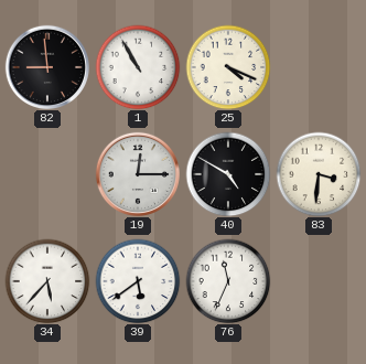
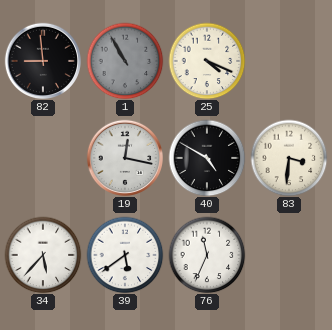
1 dial: white -> grey
19: 12:15 -> 12:17
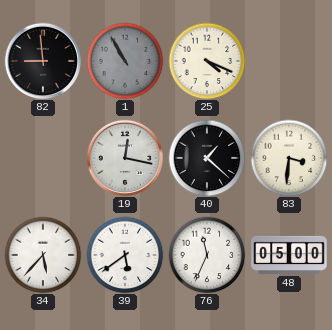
40: 4:50 -> 1:22
48: none -> 05:00
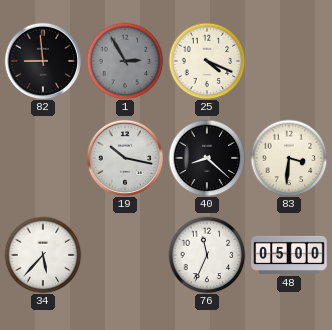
1: 10:55 -> 2:55
19: 12:17 -> 10:17
40: 1:22 -> 8:22
39: 5:39 -> none
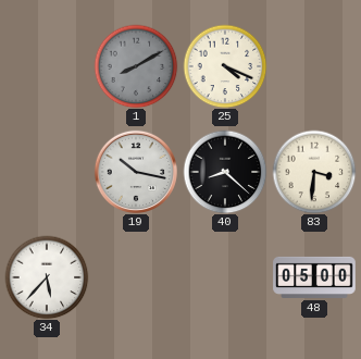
82: 8:59 -> none
1: 2:55 -> 8:10
76: 11:34 -> none
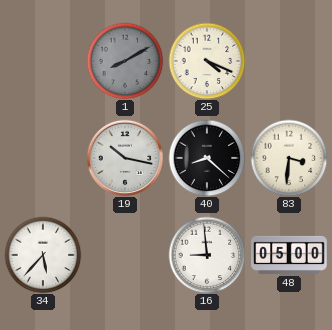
16: none -> 8:59
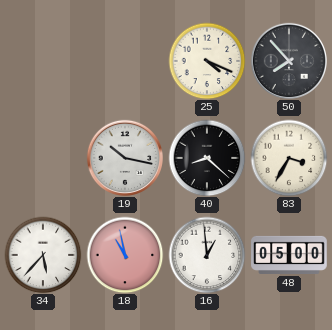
1: 8:10 -> none
50: none -> 7:53
83: 3:31 -> 3:35
18: none -> 10:58
16: 8:59 -> 12:59
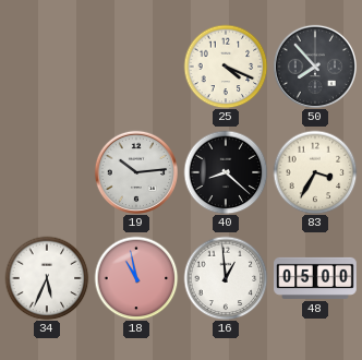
19: 10:17 -> 10:14
34: 5:37 -> 5:34
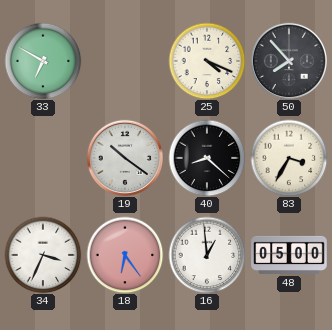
33: none -> 6:50
19: 10:14 -> 10:21
34: 5:34 -> 3:34
18: 10:58 -> 6:24
